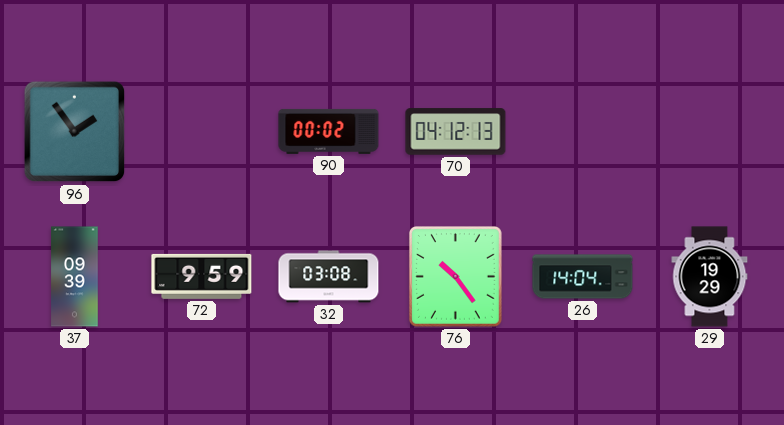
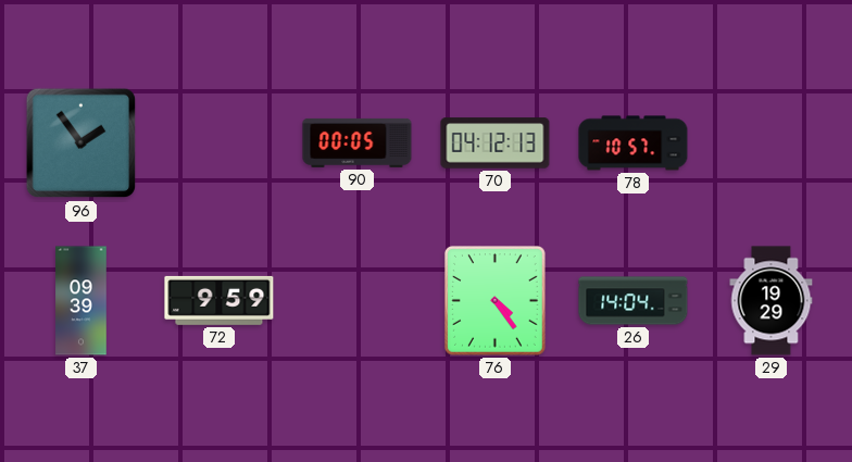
90: 00:02 -> 00:05
78: none -> 10:57
32: 03:08 -> none
76: 10:24 -> 4:24
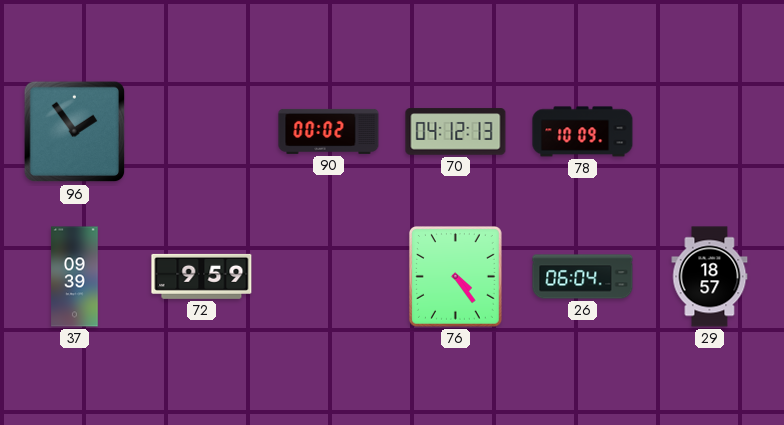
90: 00:05 -> 00:02
78: 10:57 -> 10:09
26: 14:04 -> 06:04
29: 19:29 -> 18:57
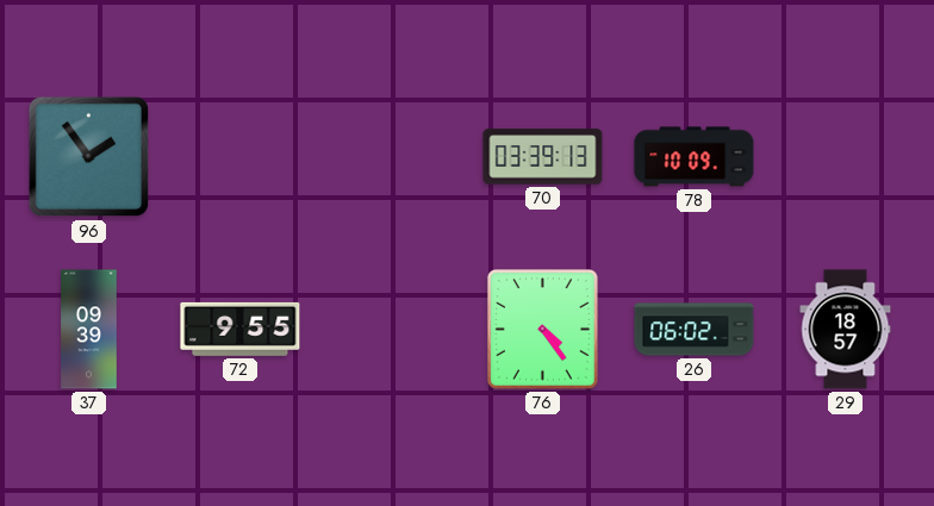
90: 00:02 -> none
70: 04:12 -> 03:39
72: 9:59 -> 9:55
26: 06:04 -> 06:02
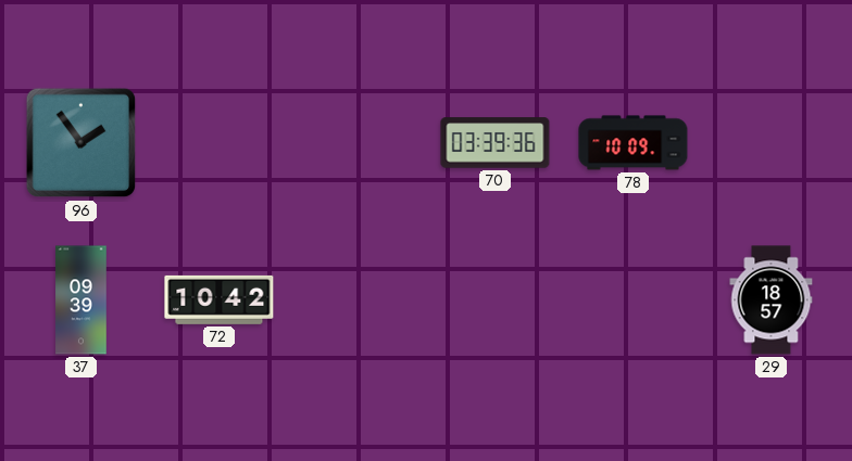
70: 03:39:13 -> 03:39:36
72: 9:55 -> 10:42
76: 4:24 -> none
26: 06:02 -> none
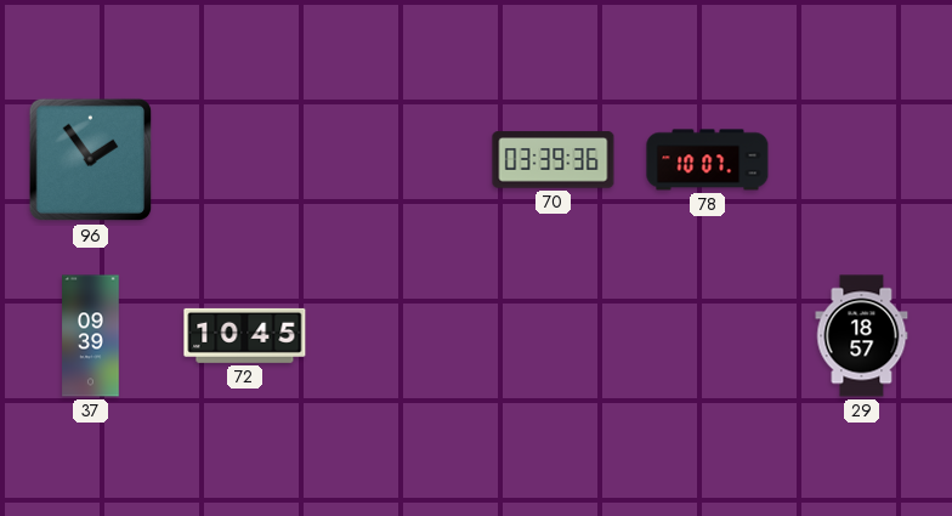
78: 10:09 -> 10:07
72: 10:42 -> 10:45
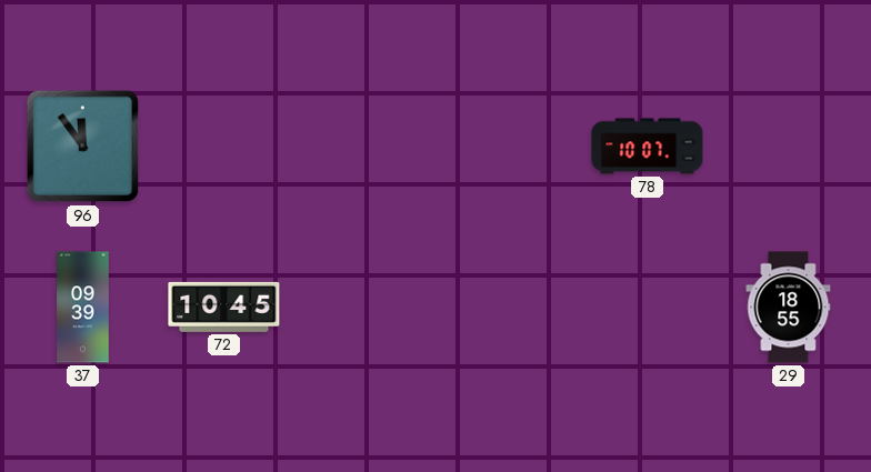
96: 1:54 -> 11:54
70: 03:39 -> none
29: 18:57 -> 18:55
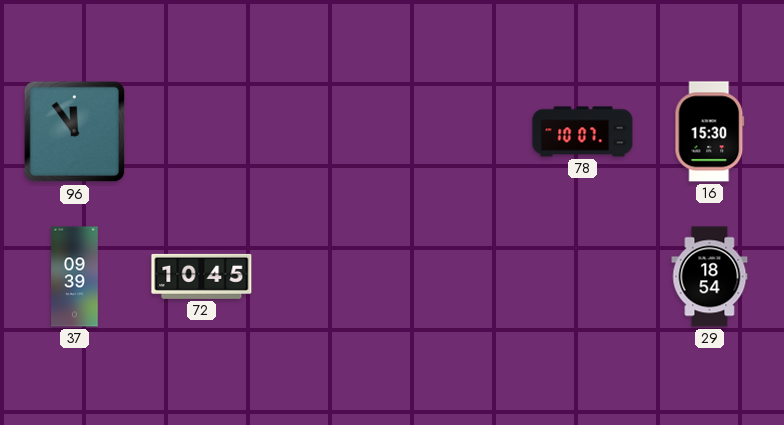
16: none -> 15:30
29: 18:55 -> 18:54
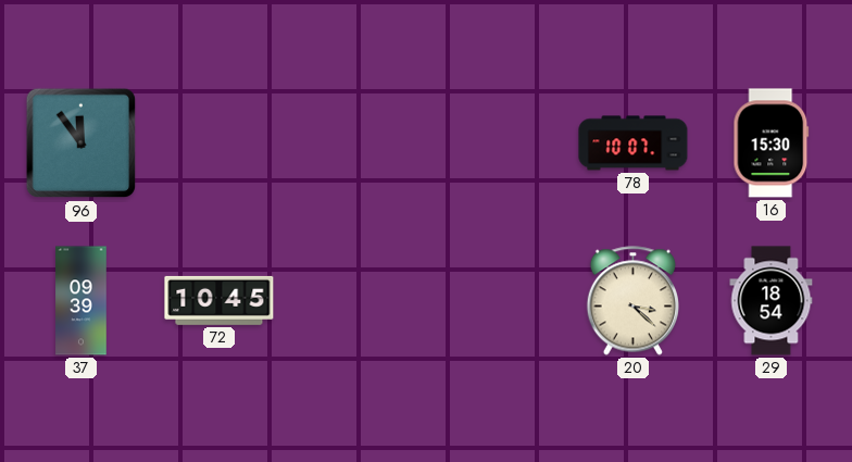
20: none -> 3:22
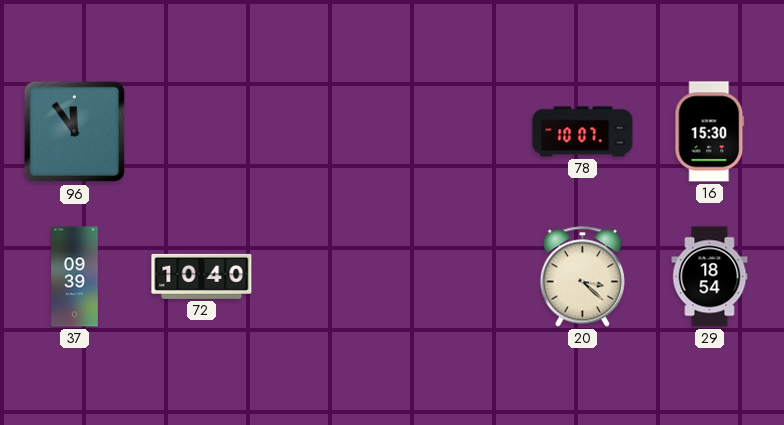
72: 10:45 -> 10:40
